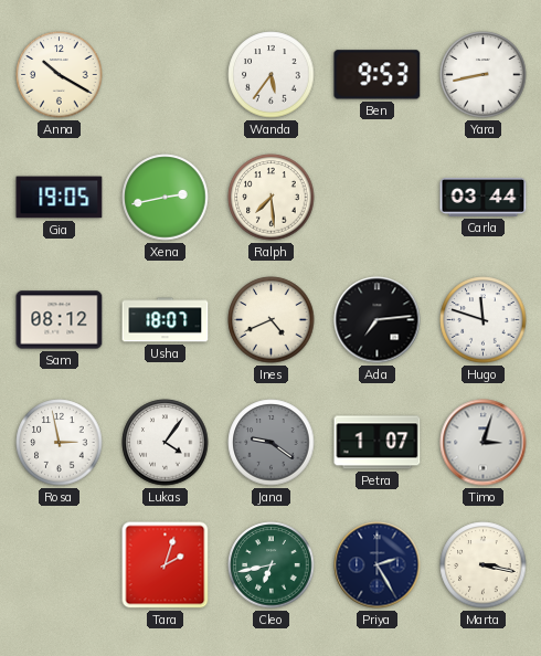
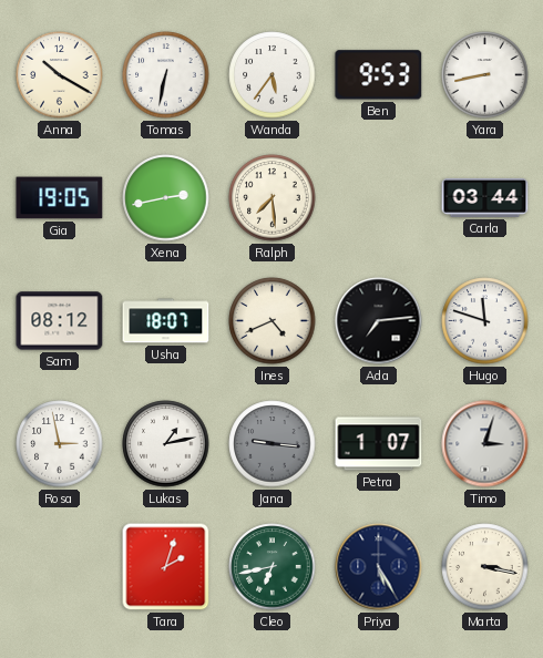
Tomas: none -> 6:32
Lukas: 4:06 -> 1:13
Jana: 9:21 -> 9:16
Priya: 2:25 -> 5:25
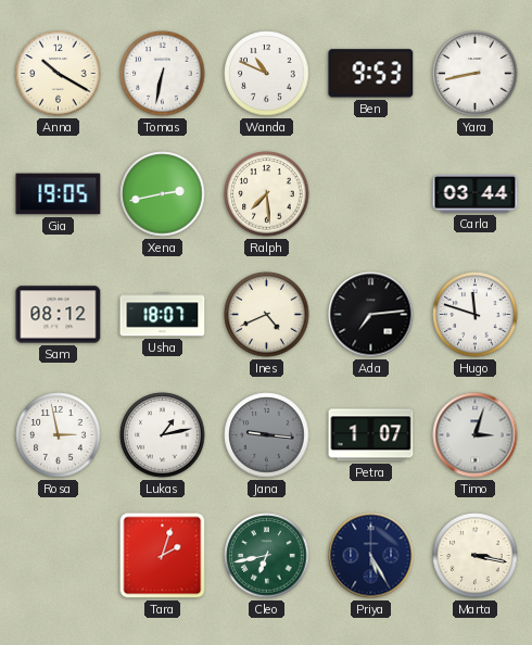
Wanda: 5:36 -> 10:49
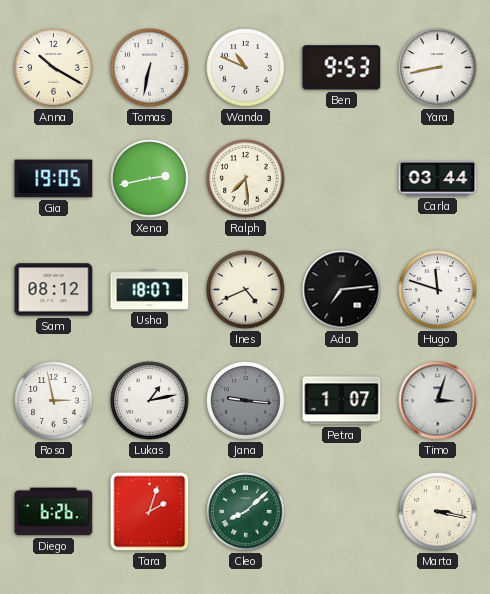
Diego: none -> 6:26
Cleo: 6:43 -> 8:08
Priya: 5:25 -> none
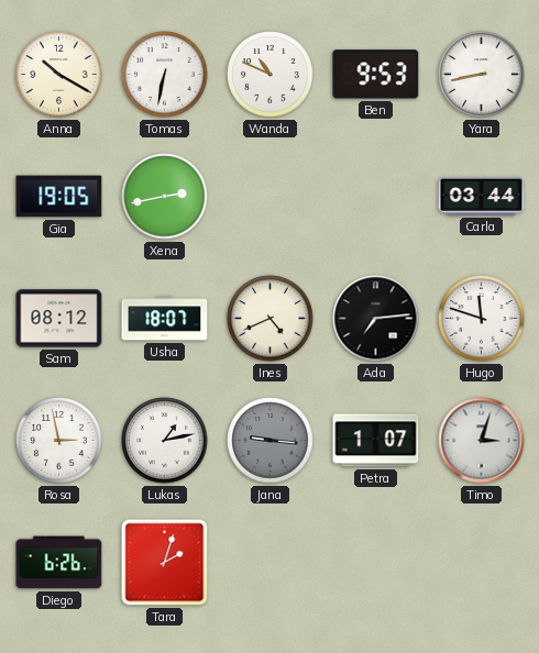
Ralph: 7:29 -> none
Cleo: 8:08 -> none
Marta: 3:17 -> none
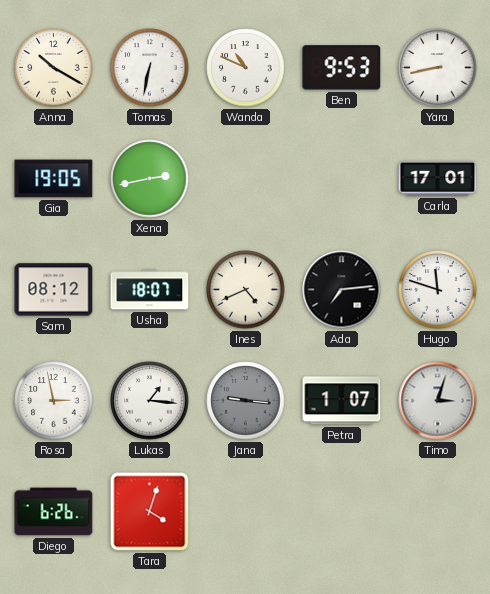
Carla: 03:44 -> 17:01
Lukas: 1:13 -> 1:16
Tara: 2:03 -> 4:03
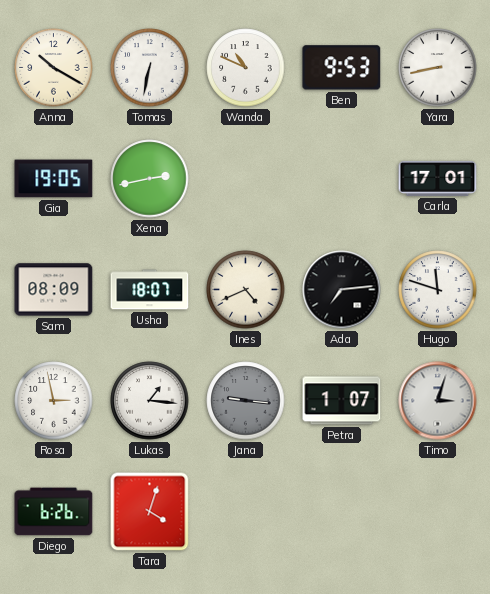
Sam: 08:12 -> 08:09
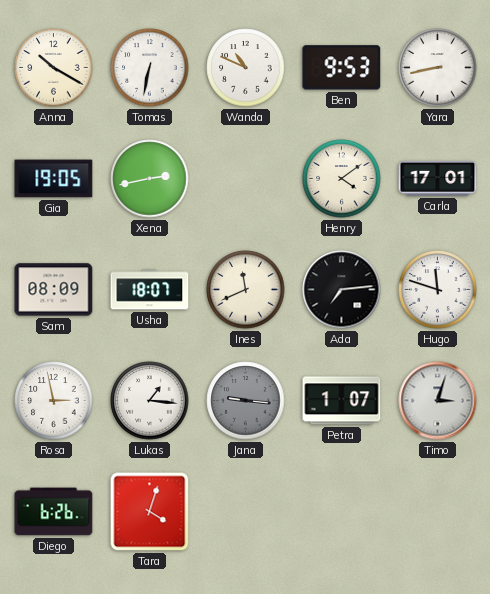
Henry: none -> 4:09
Ines: 4:41 -> 11:41
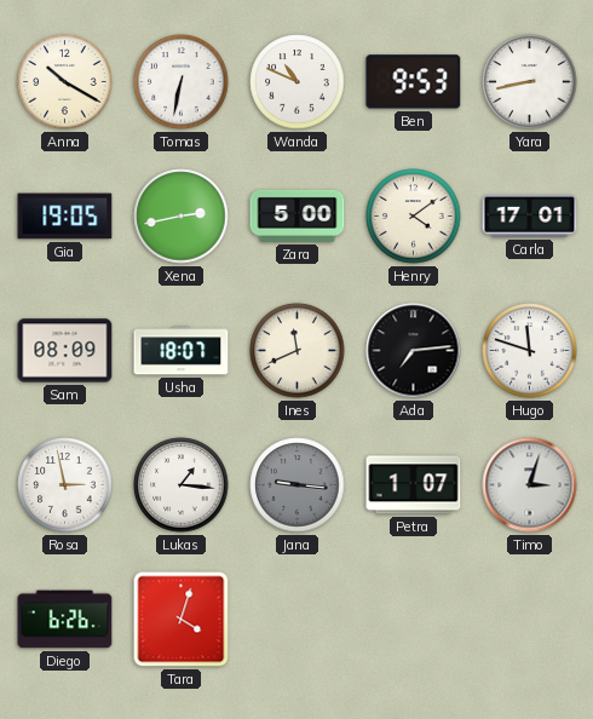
Zara: none -> 5:00
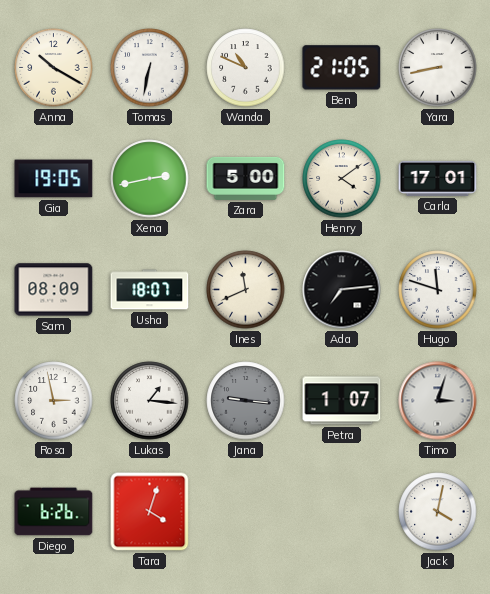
Ben: 9:53 -> 21:05
Jack: none -> 4:02
